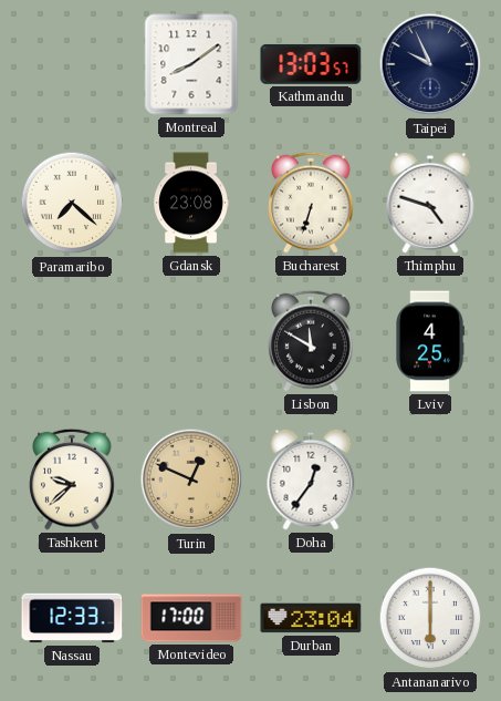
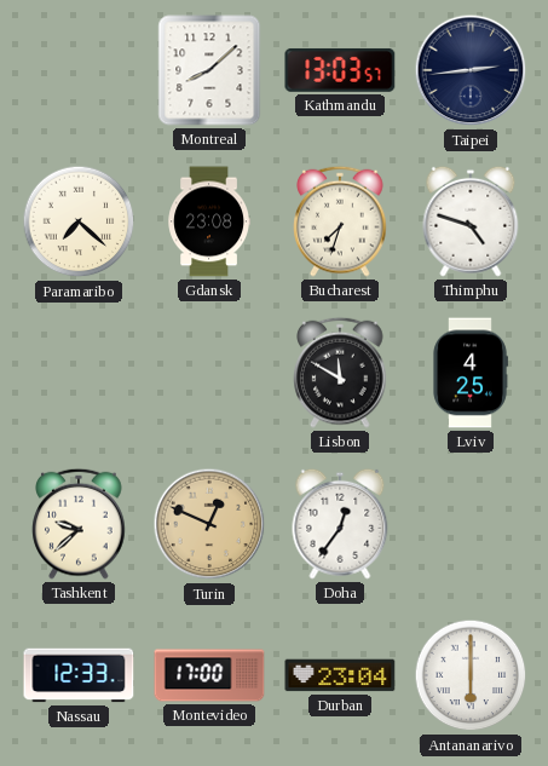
Montreal: 8:09 -> 8:08
Taipei: 9:56 -> 2:44
Bucharest: 6:33 -> 7:33
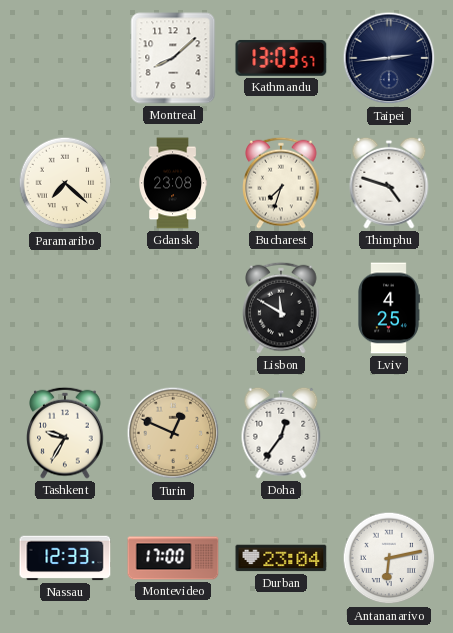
Tashkent: 9:38 -> 9:35
Antananarivo: 6:00 -> 6:13
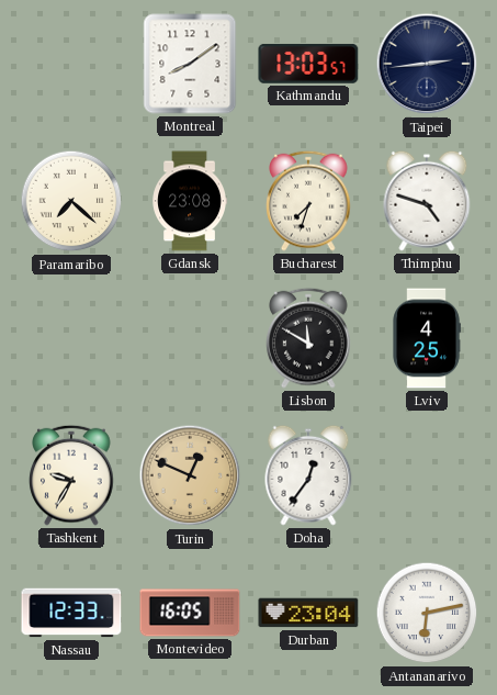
Montreal: 8:08 -> 8:09
Montevideo: 17:00 -> 16:05
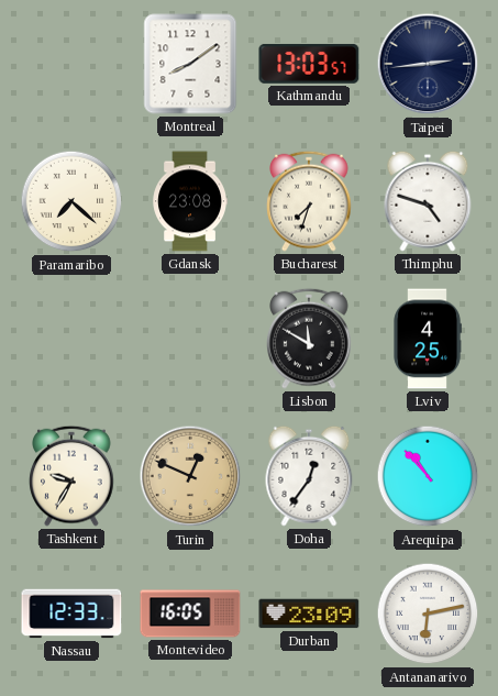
Arequipa: none -> 10:53
Durban: 23:04 -> 23:09
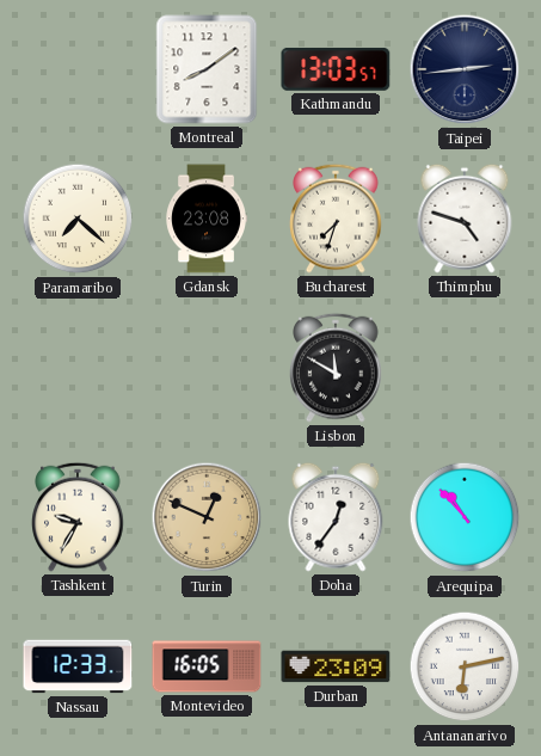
Lviv: 4:25 -> none
